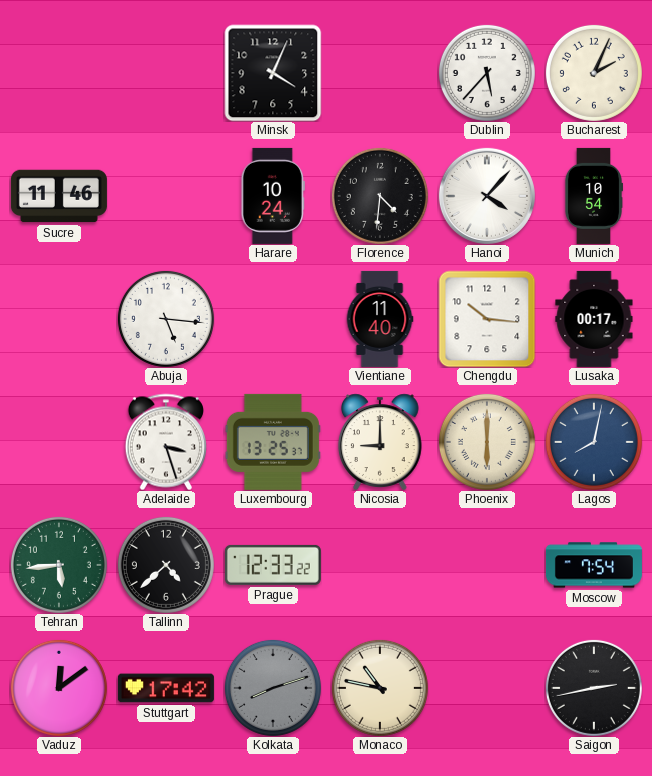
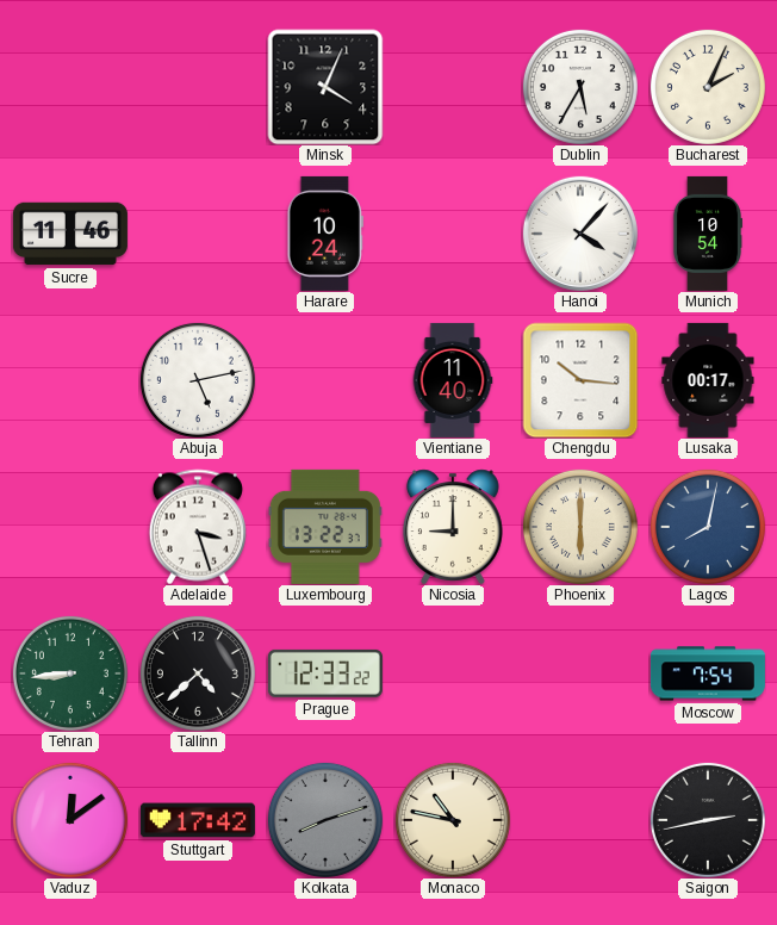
Dublin: 5:37 -> 5:35
Florence: 4:31 -> none
Abuja: 5:16 -> 5:13
Luxembourg: 13:25 -> 13:22
Tehran: 5:44 -> 8:44
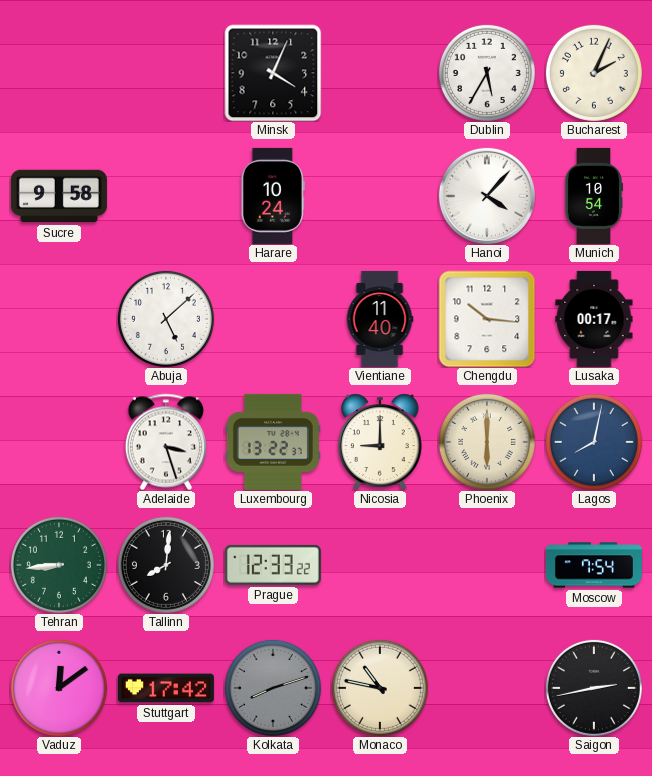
Sucre: 11:46 -> 9:58
Abuja: 5:13 -> 5:08
Tallinn: 4:38 -> 8:01
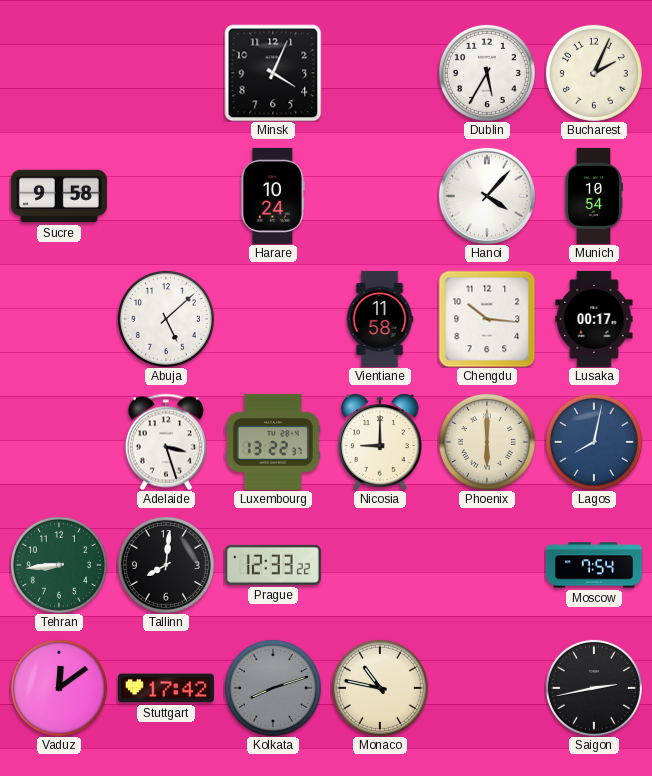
Vientiane: 11:40 -> 11:58
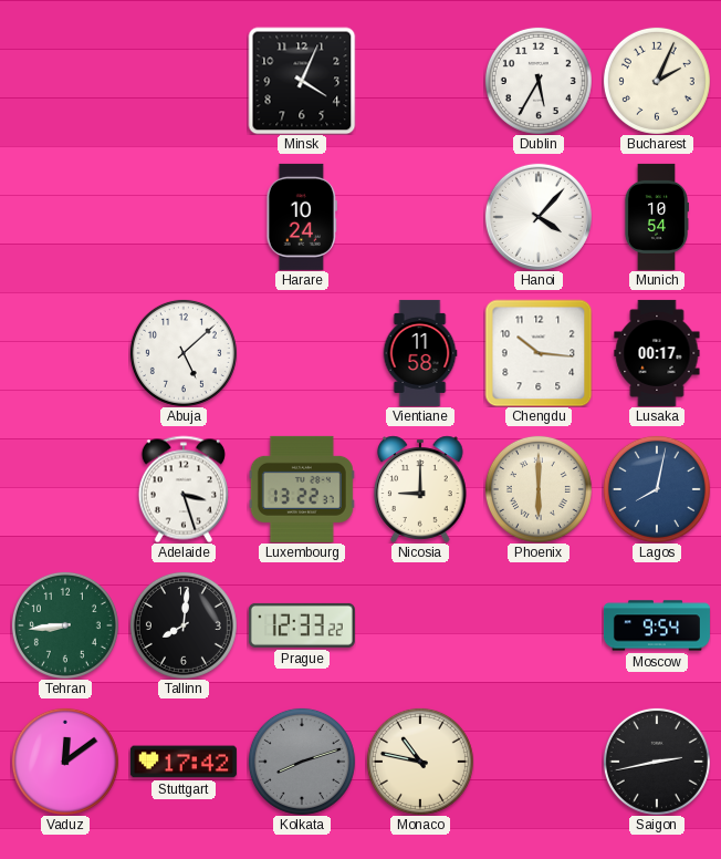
Sucre: 9:58 -> none
Moscow: 7:54 -> 9:54
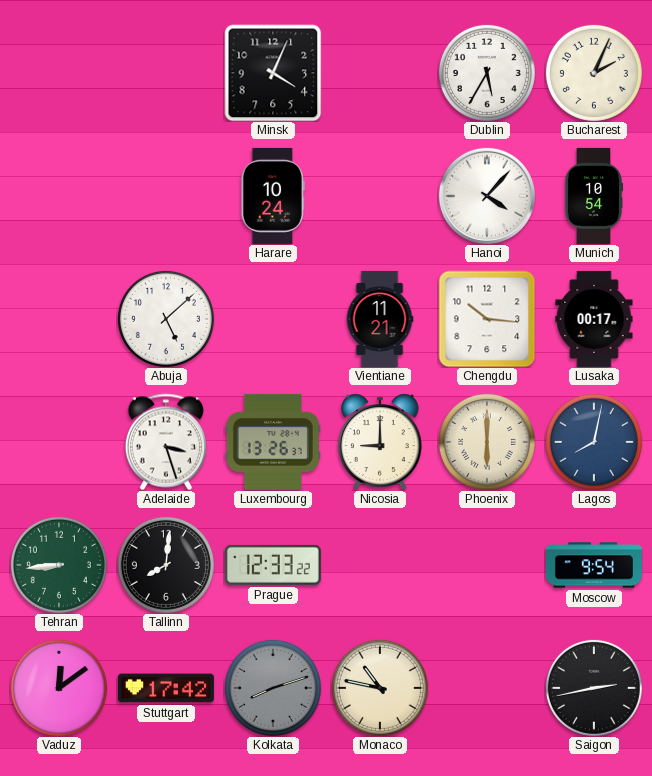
Vientiane: 11:58 -> 11:21
Luxembourg: 13:22 -> 13:26
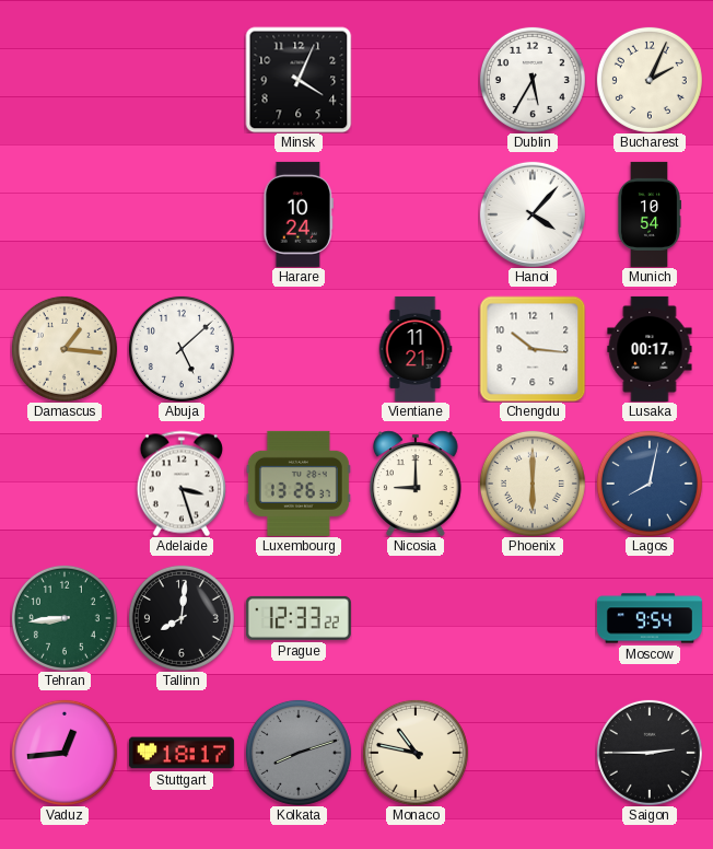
Damascus: none -> 1:16
Vaduz: 12:09 -> 12:44
Stuttgart: 17:42 -> 18:17
Saigon: 2:43 -> 2:45
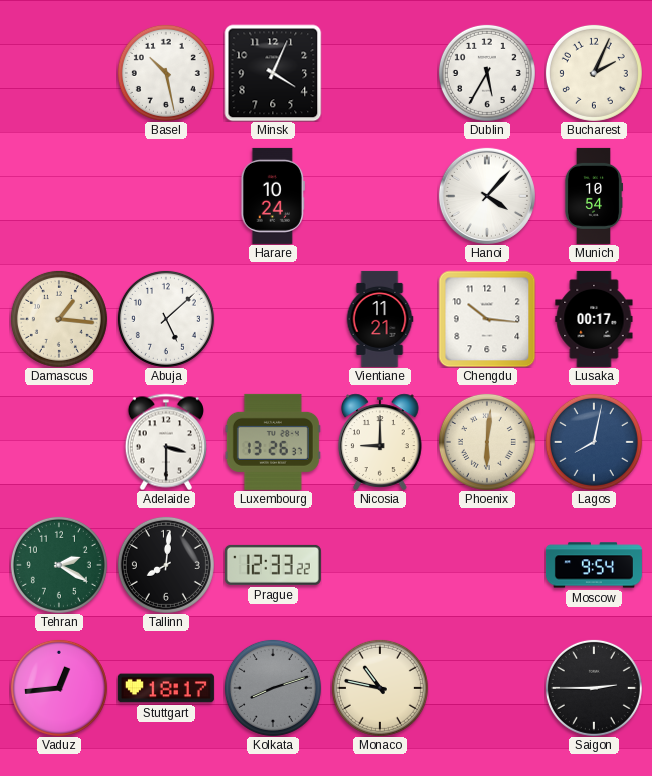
Basel: none -> 10:28
Adelaide: 3:27 -> 3:30
Phoenix: 6:00 -> 6:01
Tehran: 8:44 -> 2:20
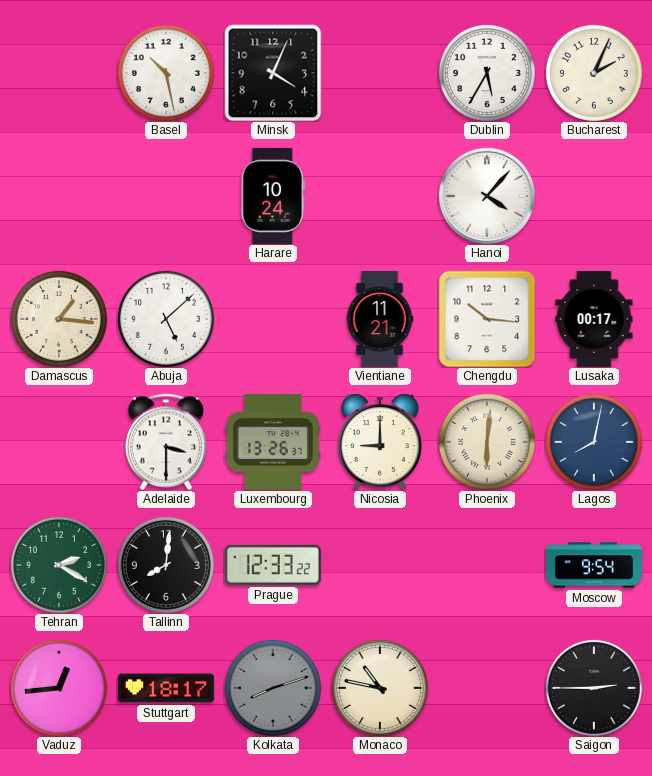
Munich: 10:54 -> none
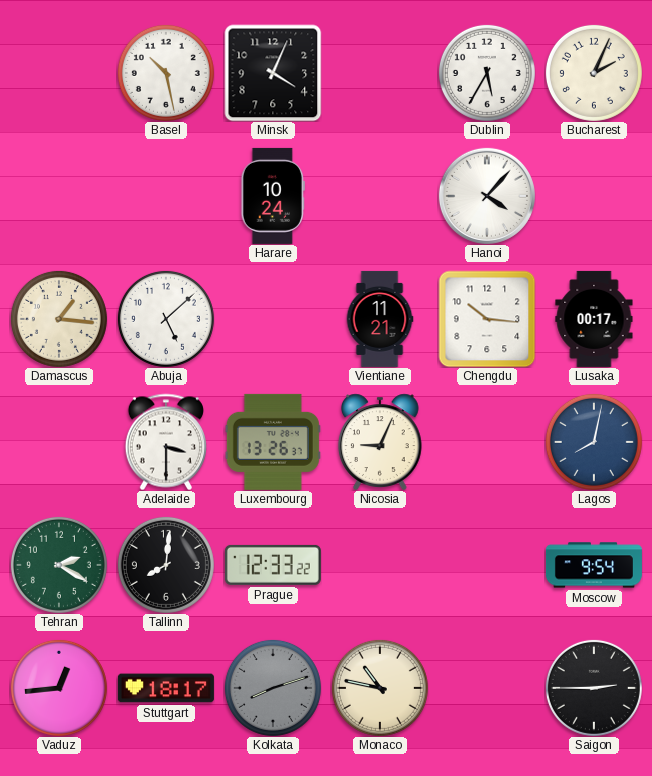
Nicosia: 9:00 -> 9:04
Phoenix: 6:01 -> none
